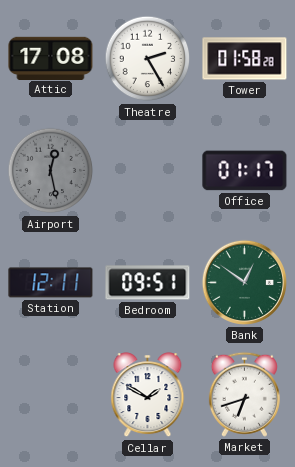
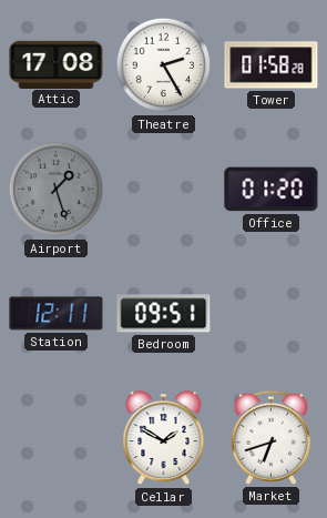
Airport: 12:28 -> 1:27
Office: 01:17 -> 01:20
Bank: 12:51 -> none
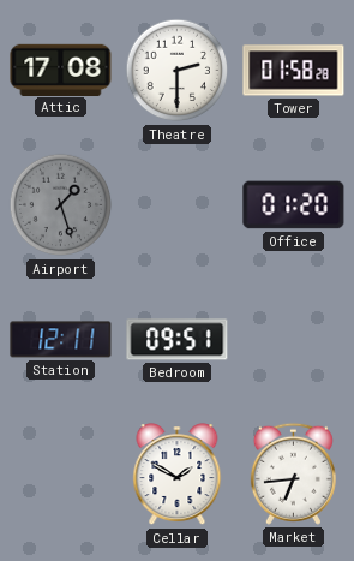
Theatre: 2:25 -> 2:30
Market: 6:42 -> 6:44
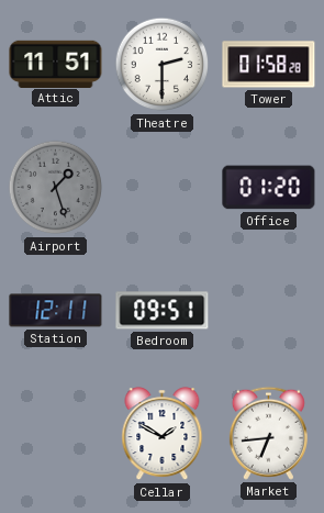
Attic: 17:08 -> 11:51
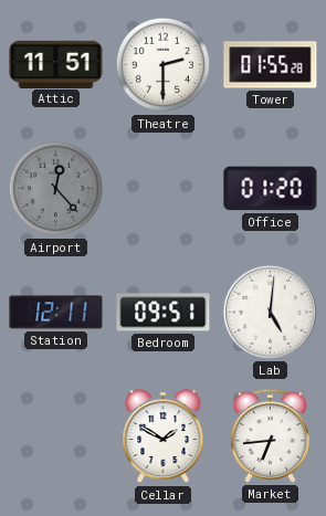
Tower: 01:58 -> 01:55
Airport: 1:27 -> 12:23
Lab: none -> 5:01
